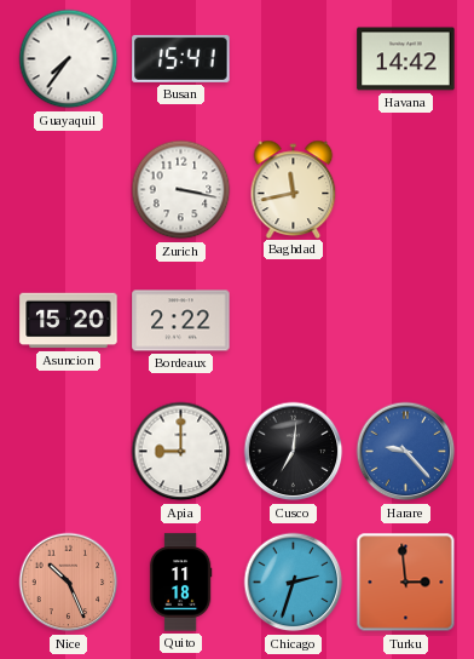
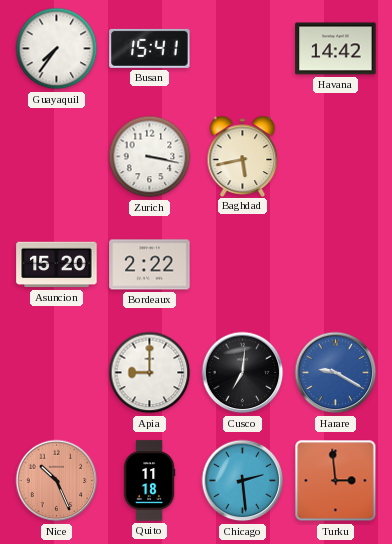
Baghdad: 11:43 -> 5:43
Harare: 9:23 -> 9:20
Chicago: 2:33 -> 2:29
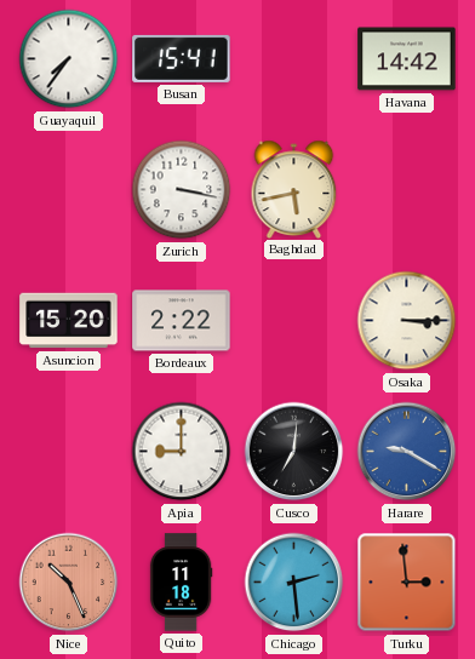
Osaka: none -> 3:15
